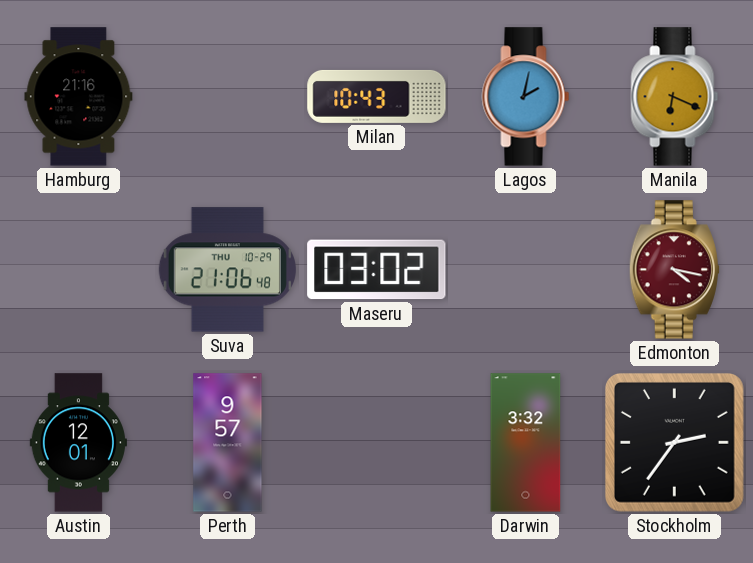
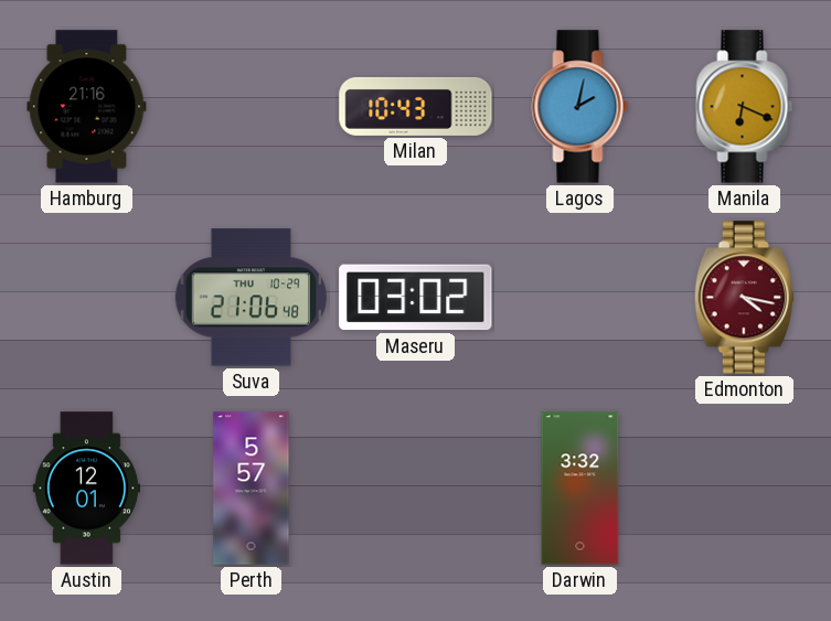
Perth: 9:57 -> 5:57
Stockholm: 2:36 -> none
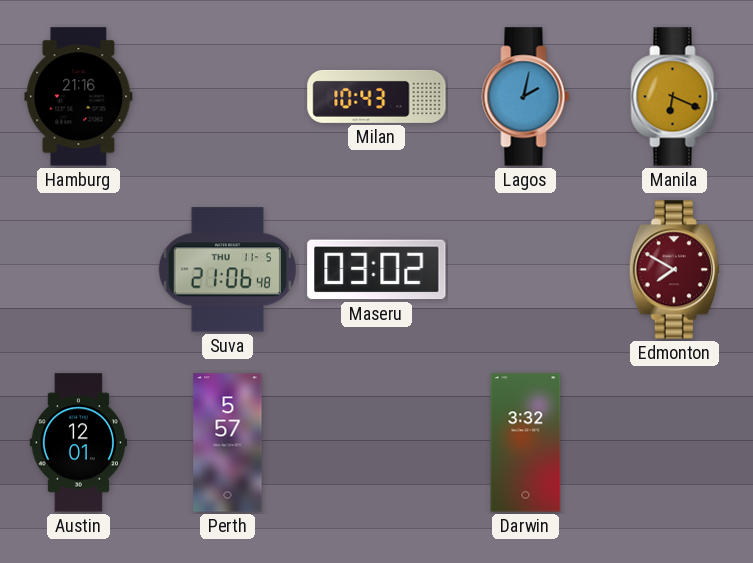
Suva date: THU 10-29 -> THU 11-5
Edmonton: 4:17 -> 7:50
